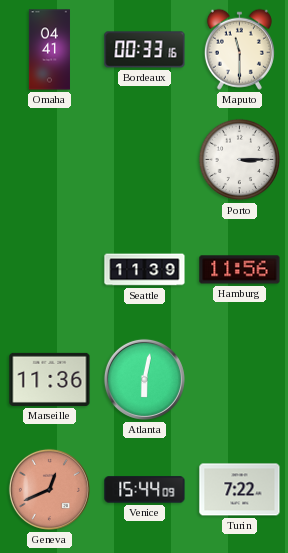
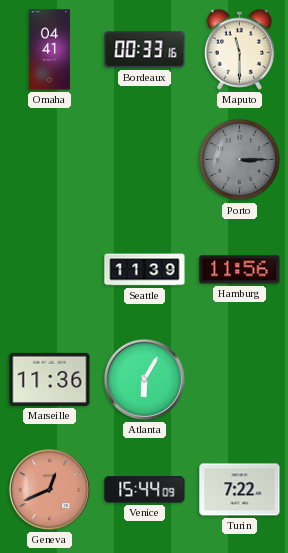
Porto dial: white -> grey
Atlanta: 6:02 -> 6:05
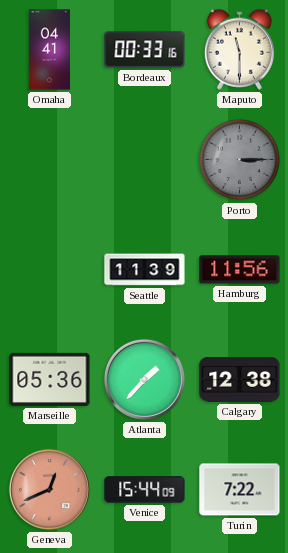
Marseille: 11:36 -> 05:36
Atlanta: 6:05 -> 1:37
Calgary: none -> 12:38
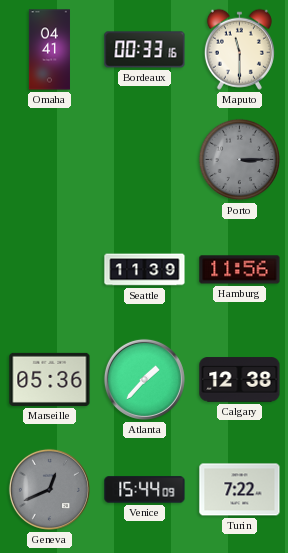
Geneva dial: salmon -> grey
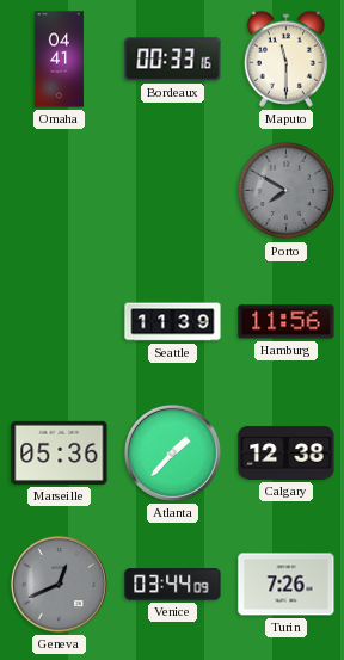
Porto: 3:15 -> 7:50
Venice: 15:44 -> 03:44
Turin: 7:22 -> 7:26
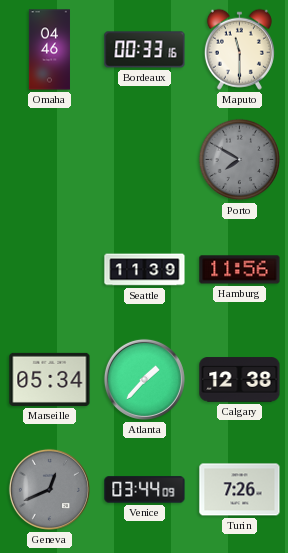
Omaha: 04:41 -> 04:46
Marseille: 05:36 -> 05:34
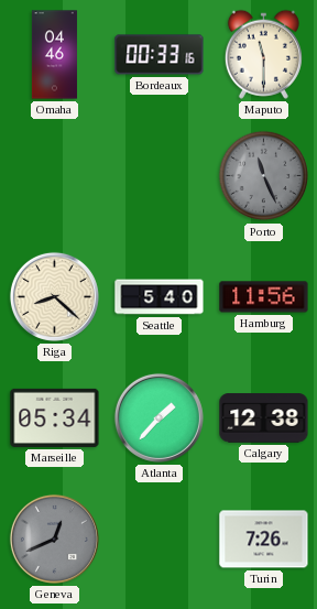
Porto: 7:50 -> 11:26
Riga: none -> 8:22
Seattle: 11:39 -> 5:40
Venice: 03:44 -> none
